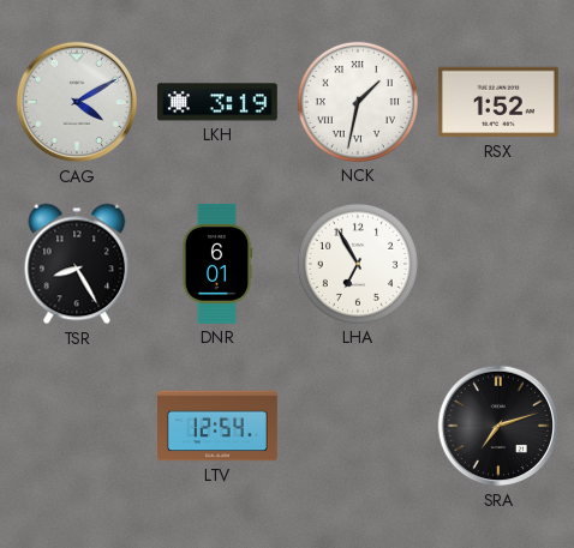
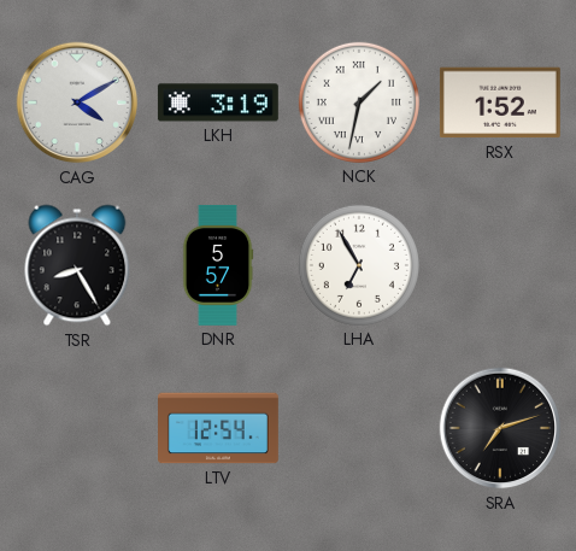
DNR: 6:01 -> 5:57
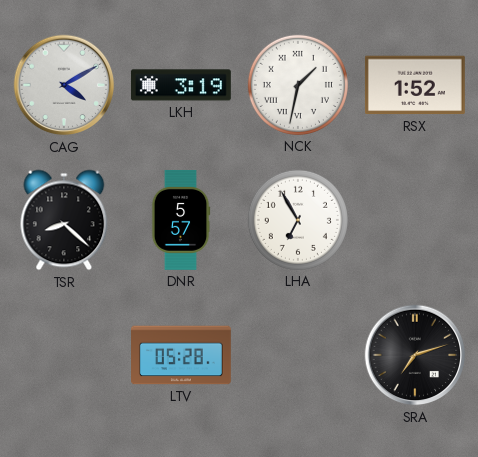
TSR: 8:25 -> 8:22
LTV: 12:54 -> 05:28
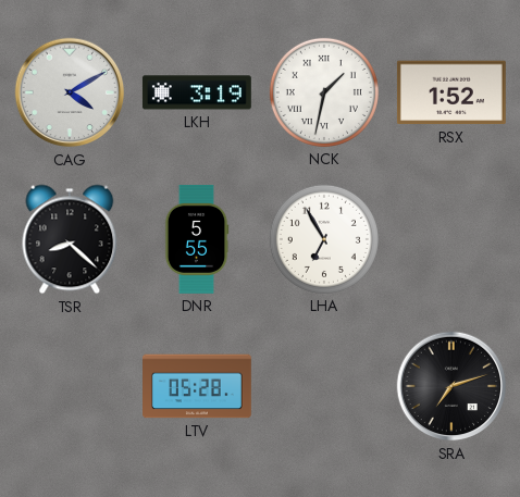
DNR: 5:57 -> 5:55
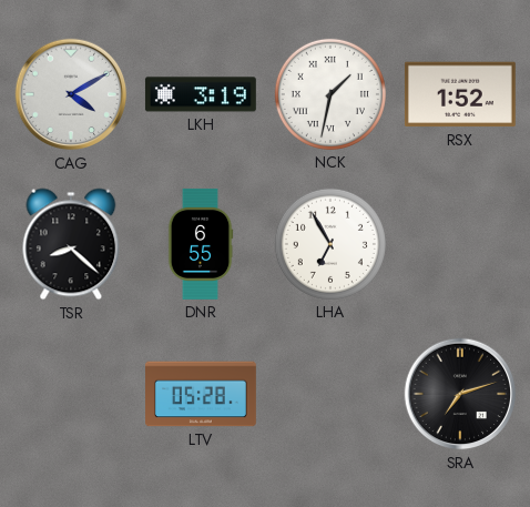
DNR: 5:55 -> 6:55
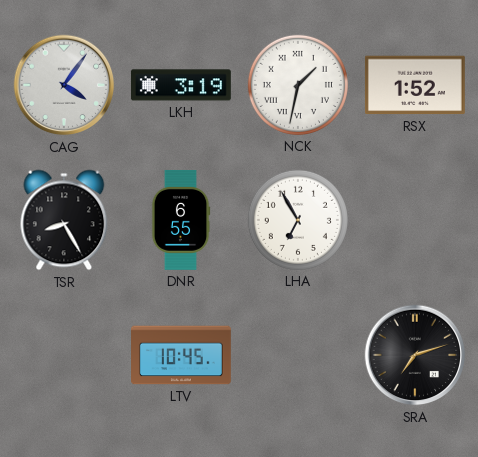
CAG: 4:10 -> 4:06
TSR: 8:22 -> 8:25
LTV: 05:28 -> 10:45
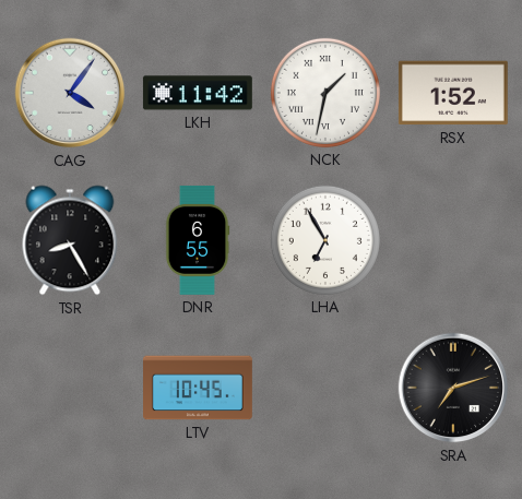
LKH: 3:19 -> 11:42
